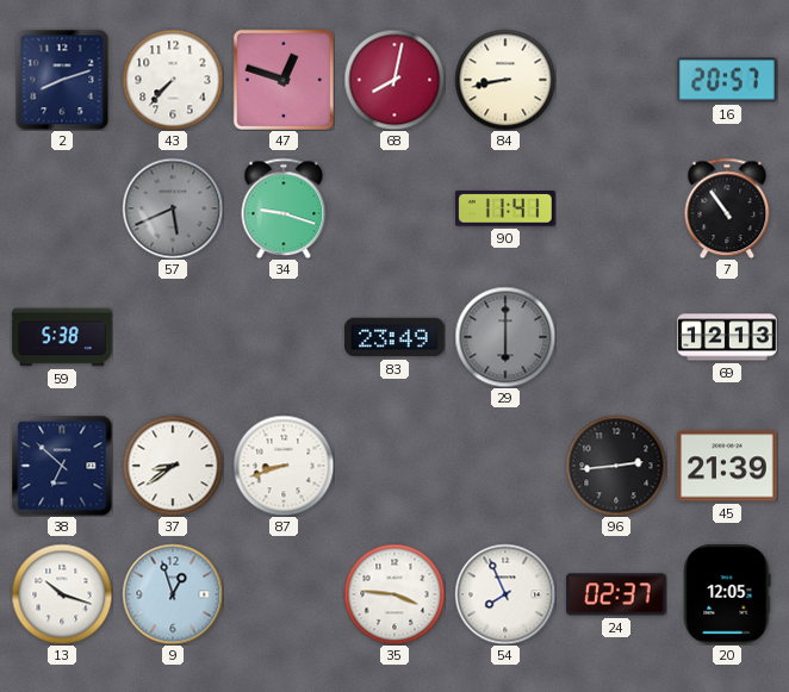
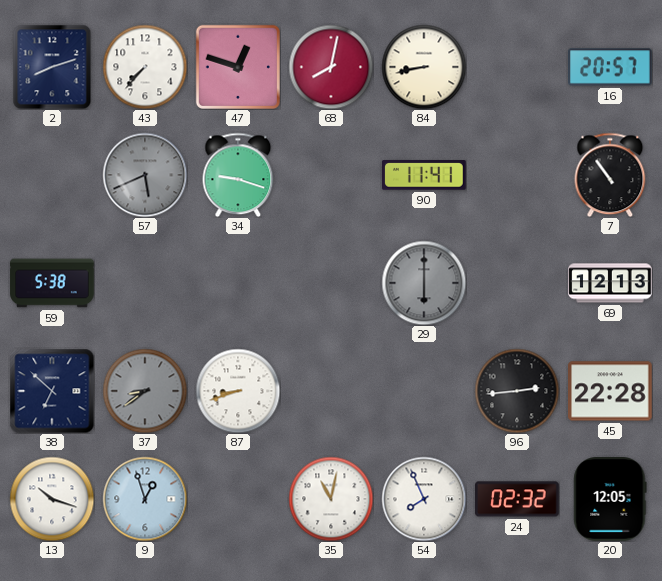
83: 23:49 -> none
37 dial: white -> grey
45: 21:39 -> 22:28
35: 3:46 -> 11:02
24: 02:37 -> 02:32
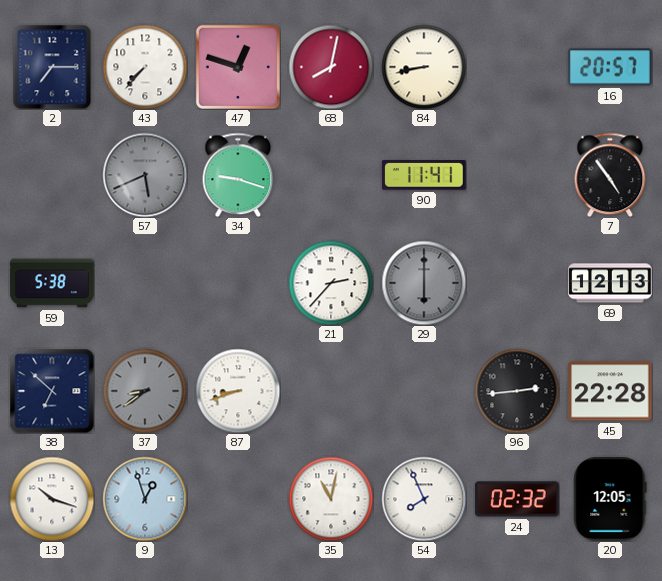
2: 8:12 -> 7:15
7: 10:54 -> 4:54
21: none -> 2:37
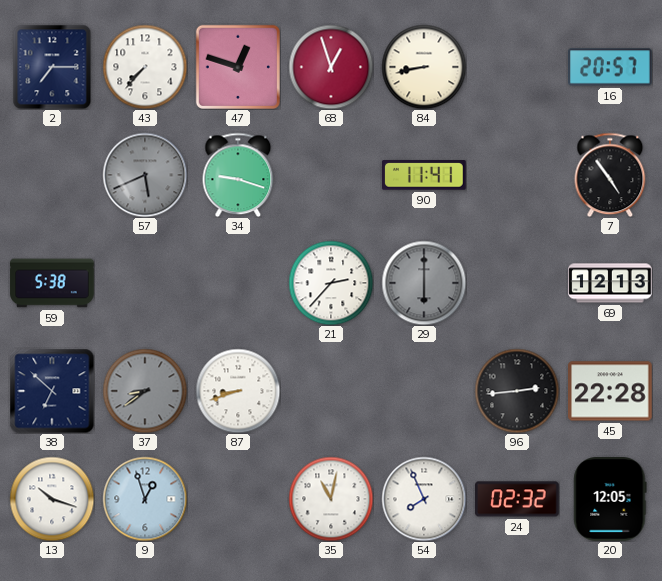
68: 8:02 -> 12:57
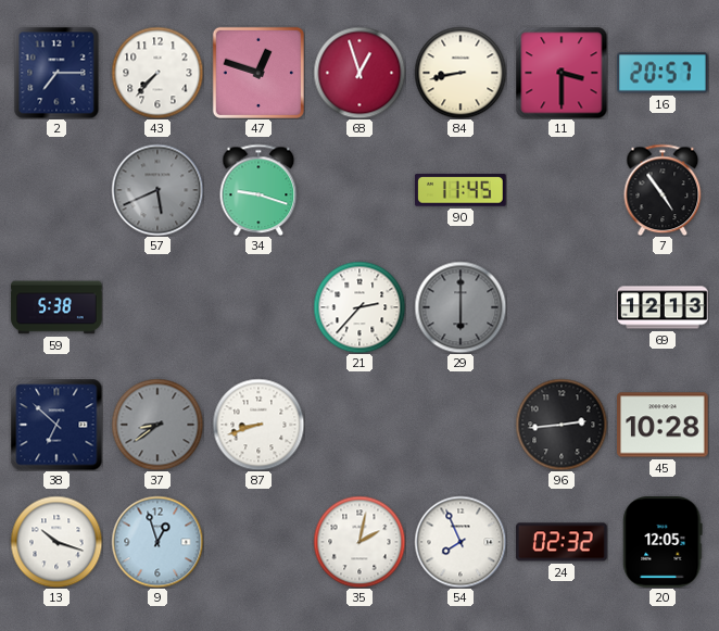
11: none -> 3:30
90: 11:41 -> 11:45
45: 22:28 -> 10:28
35: 11:02 -> 2:02
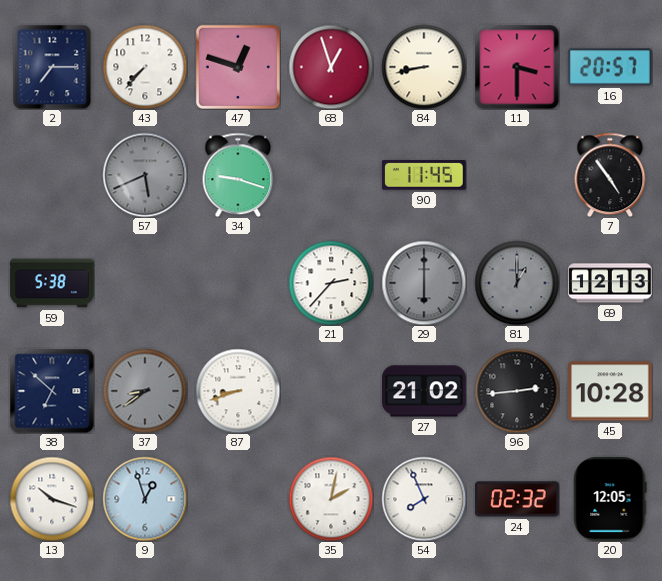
81: none -> 1:00
27: none -> 21:02
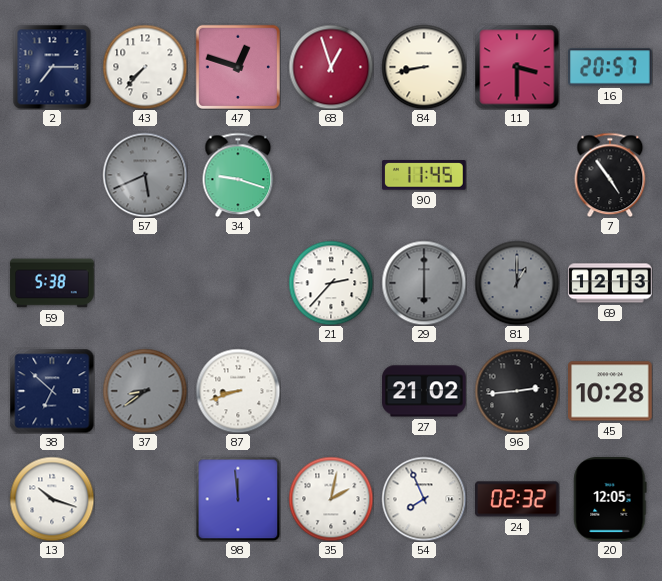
9: 12:57 -> none
98: none -> 11:59
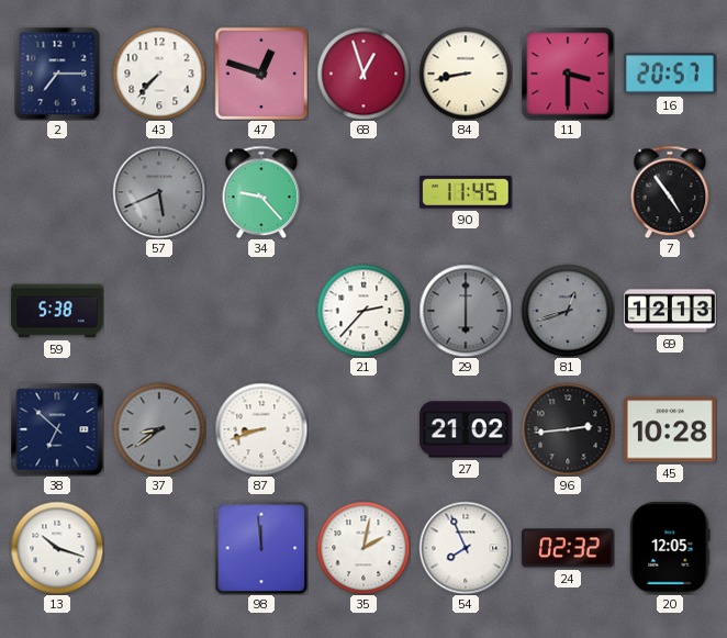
34: 9:18 -> 9:23
81: 1:00 -> 12:42
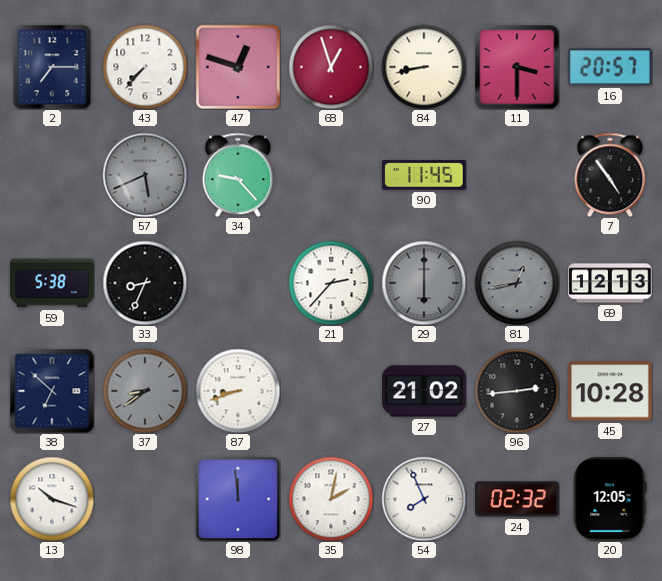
33: none -> 8:34
81: 12:42 -> 12:43
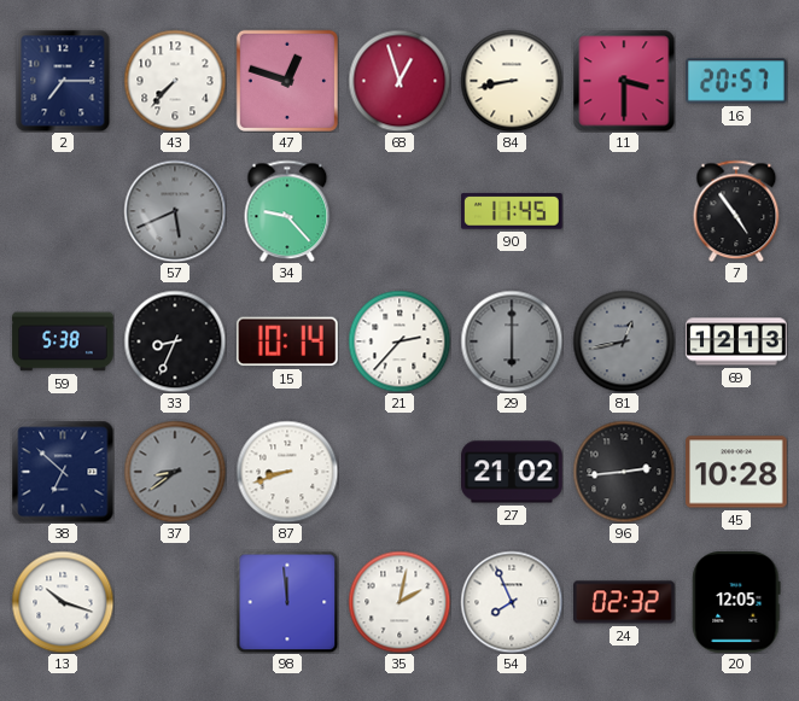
15: none -> 10:14
